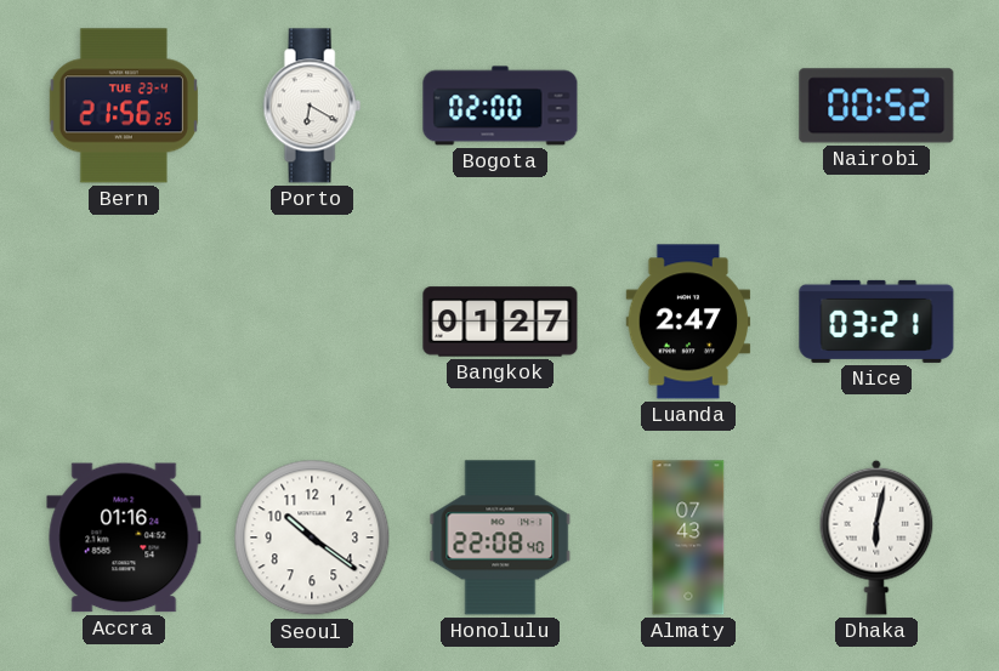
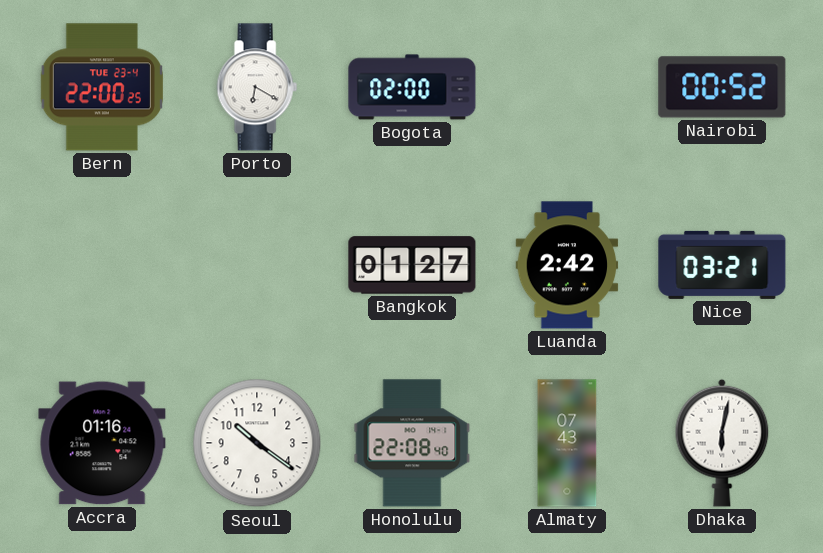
Bern: 21:56 -> 22:00
Luanda: 2:47 -> 2:42
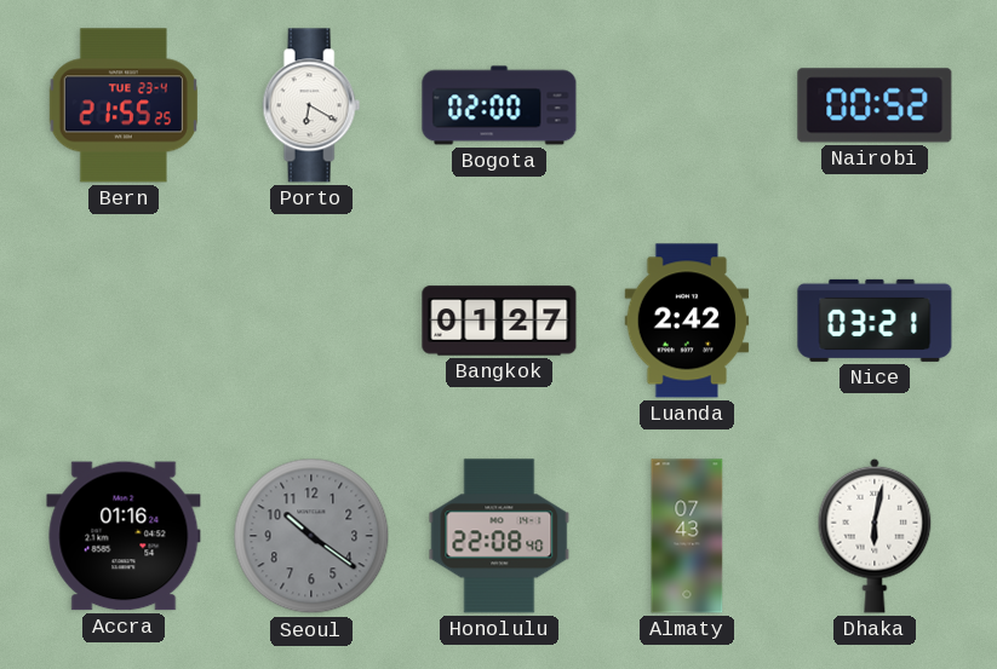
Bern: 22:00 -> 21:55
Seoul dial: white -> grey
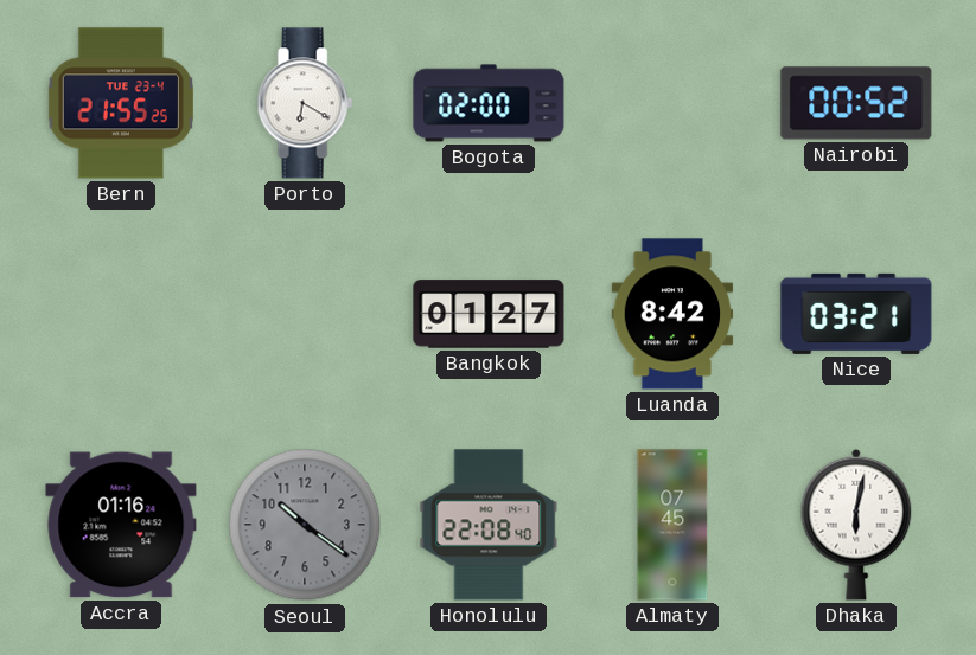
Luanda: 2:42 -> 8:42
Almaty: 07:43 -> 07:45
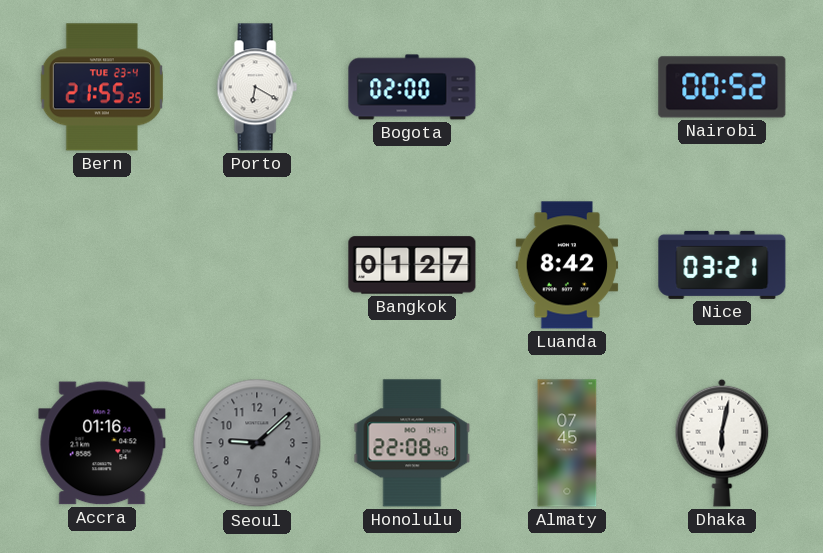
Seoul: 10:21 -> 9:08
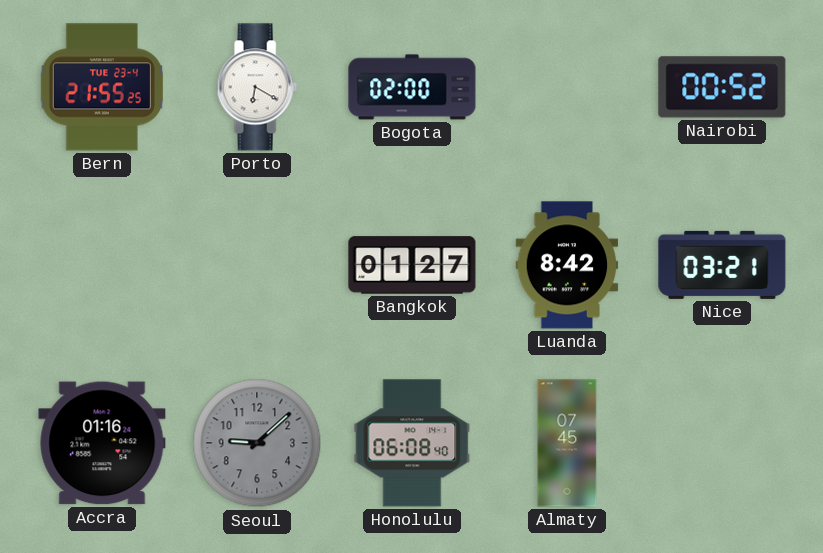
Honolulu: 22:08 -> 06:08
Dhaka: 6:02 -> none
